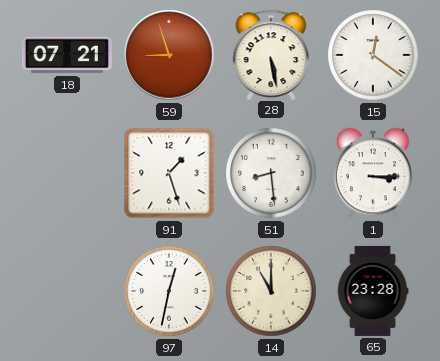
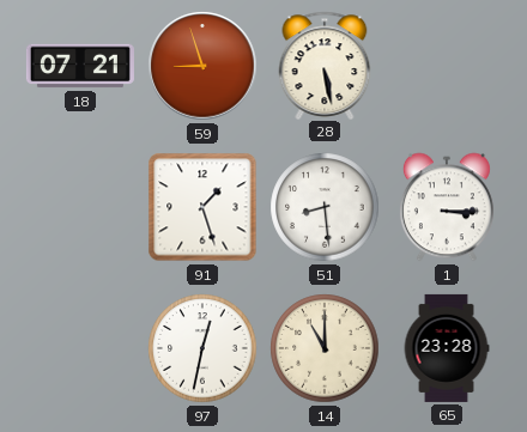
15: 12:21 -> none
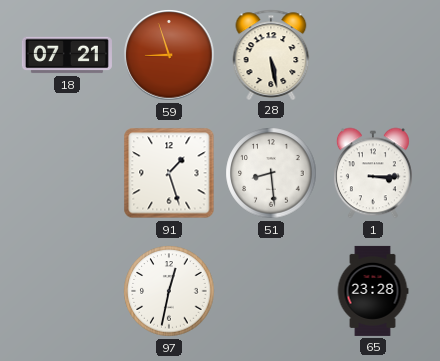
14: 11:00 -> none
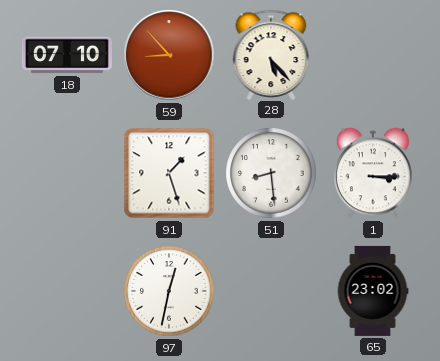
18: 07:21 -> 07:10
59: 8:57 -> 8:53
28: 5:28 -> 5:23
65: 23:28 -> 23:02
